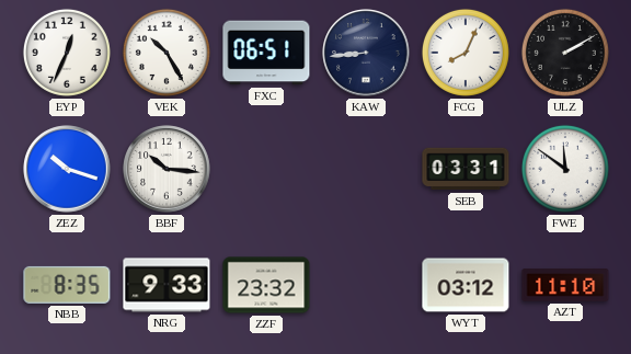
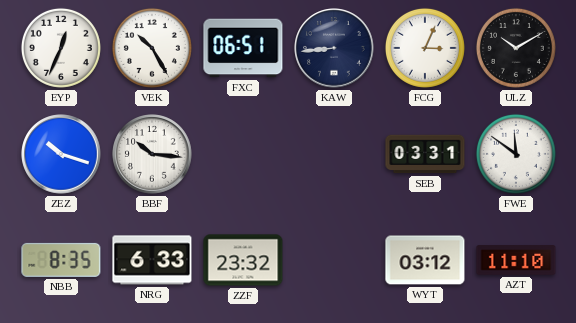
FCG: 8:04 -> 3:04
ULZ: 2:10 -> 10:10
NRG: 9:33 -> 6:33
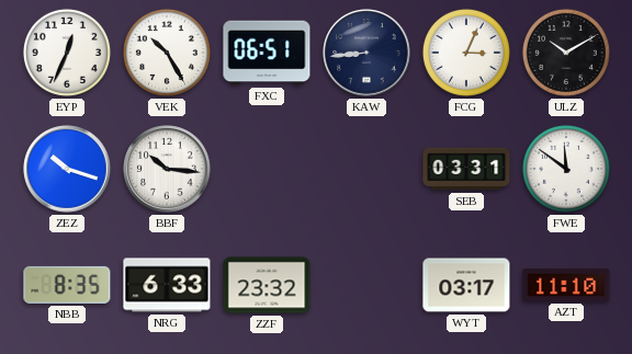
WYT: 03:12 -> 03:17
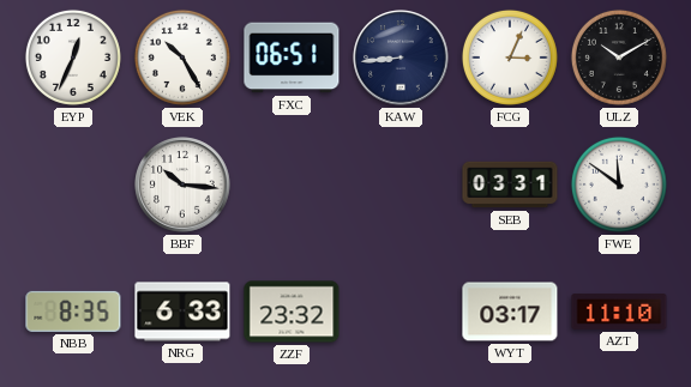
ZEZ: 10:18 -> none
